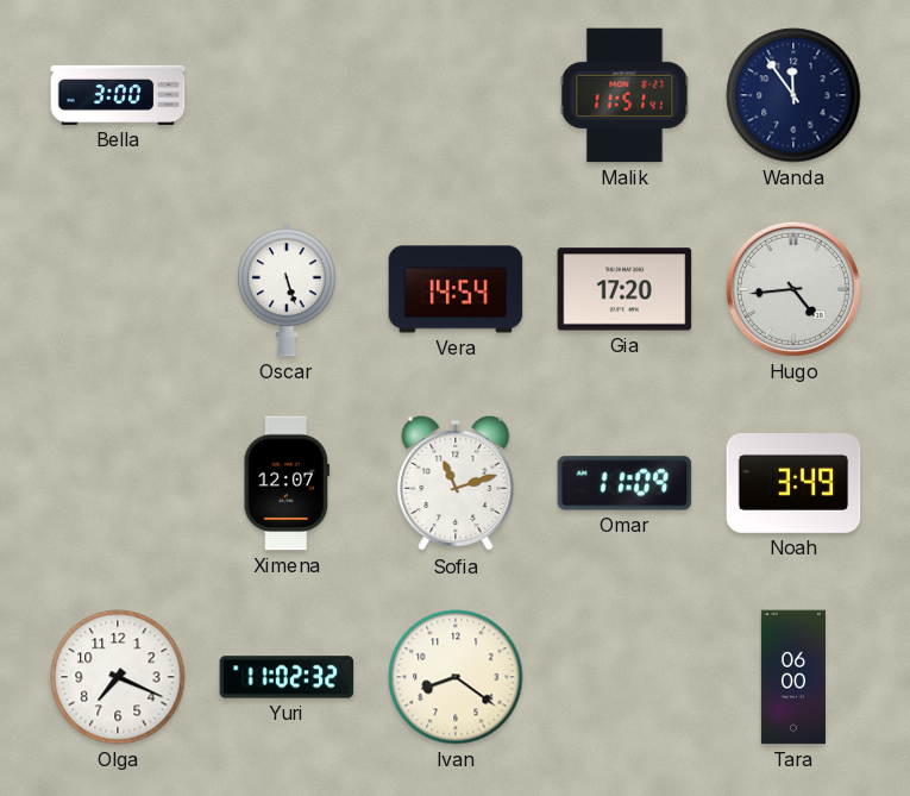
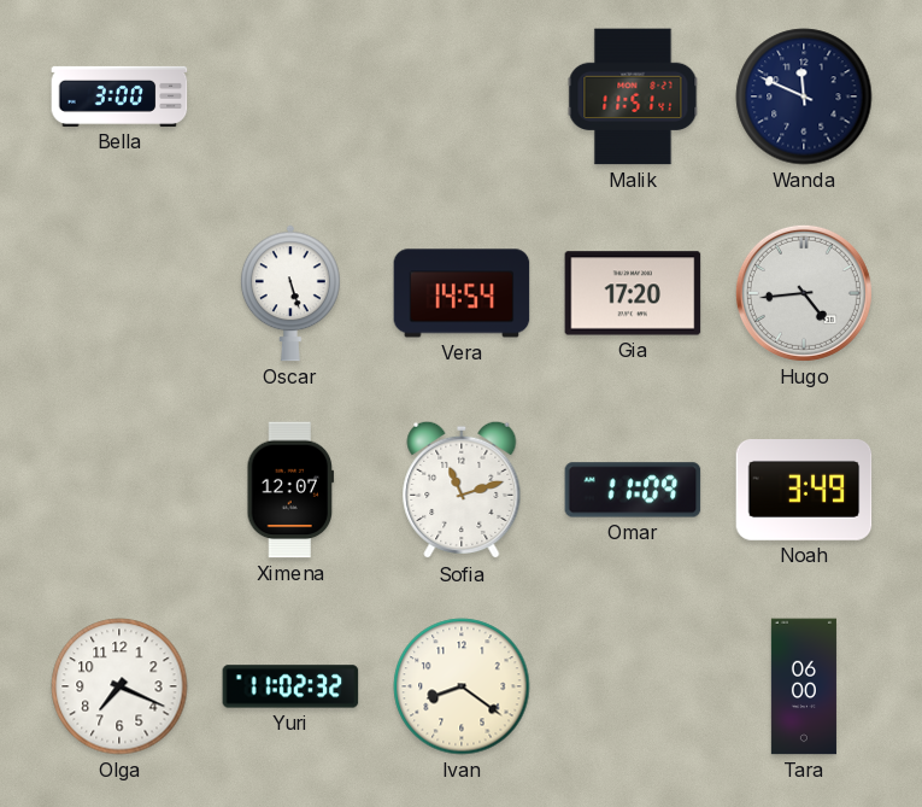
Wanda: 11:54 -> 11:49
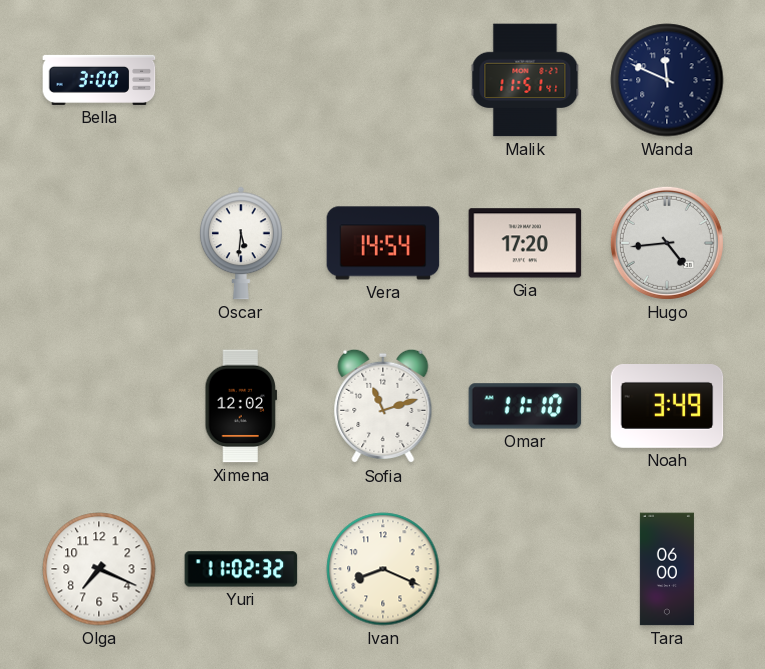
Oscar: 5:27 -> 5:31
Ximena: 12:07 -> 12:02
Omar: 11:09 -> 11:10
Ivan: 8:21 -> 8:19
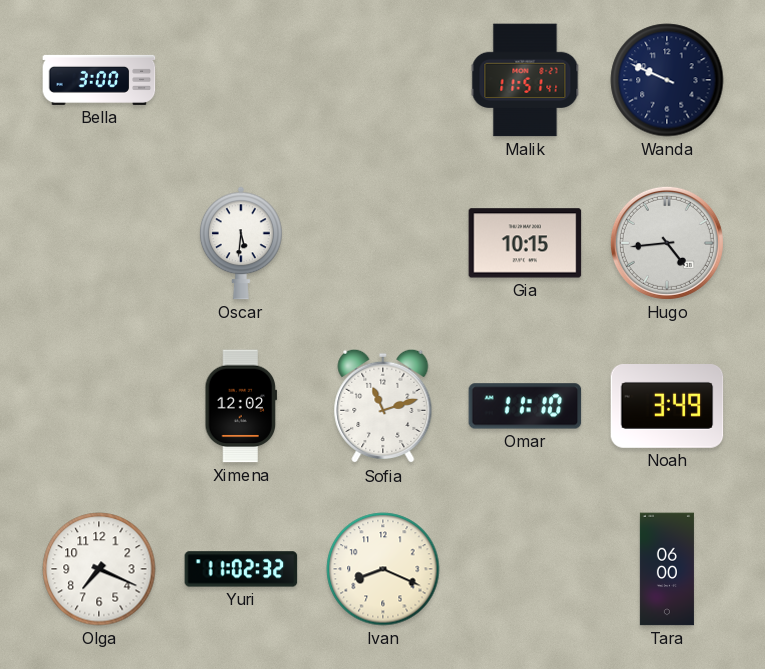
Wanda: 11:49 -> 9:49
Vera: 14:54 -> none
Gia: 17:20 -> 10:15
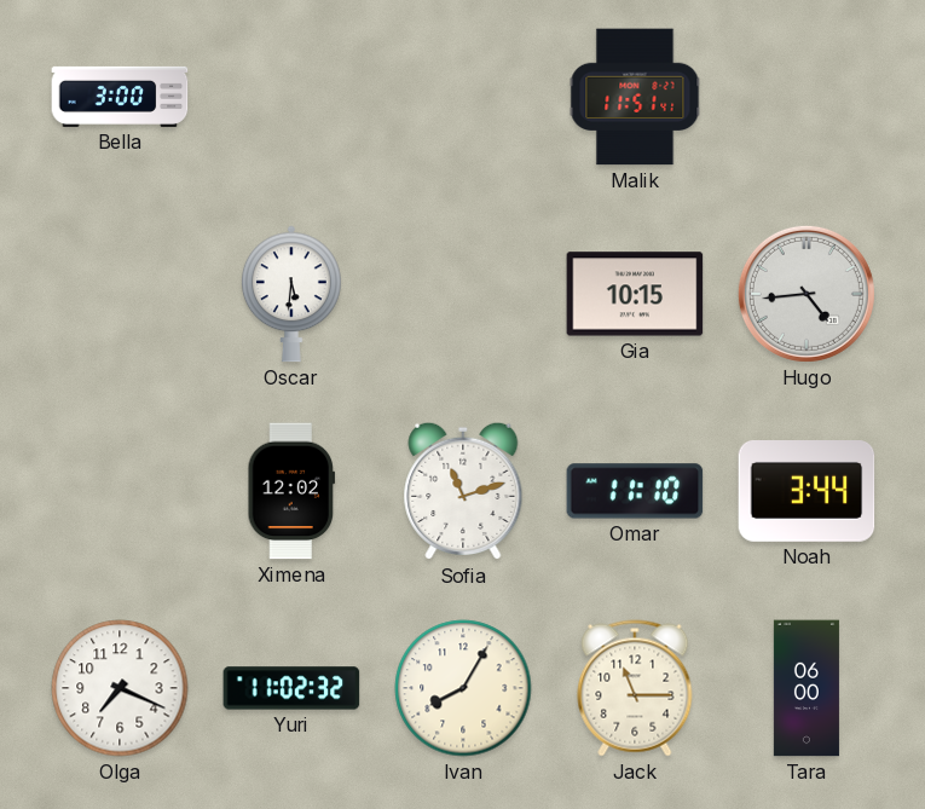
Wanda: 9:49 -> none
Noah: 3:49 -> 3:44
Ivan: 8:19 -> 8:05
Jack: none -> 11:15
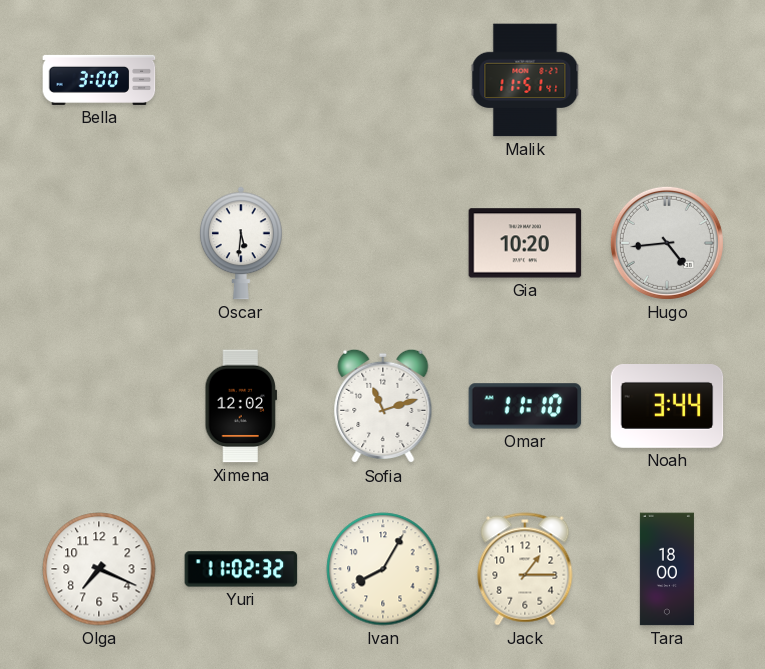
Gia: 10:15 -> 10:20
Jack: 11:15 -> 1:15
Tara: 06:00 -> 18:00
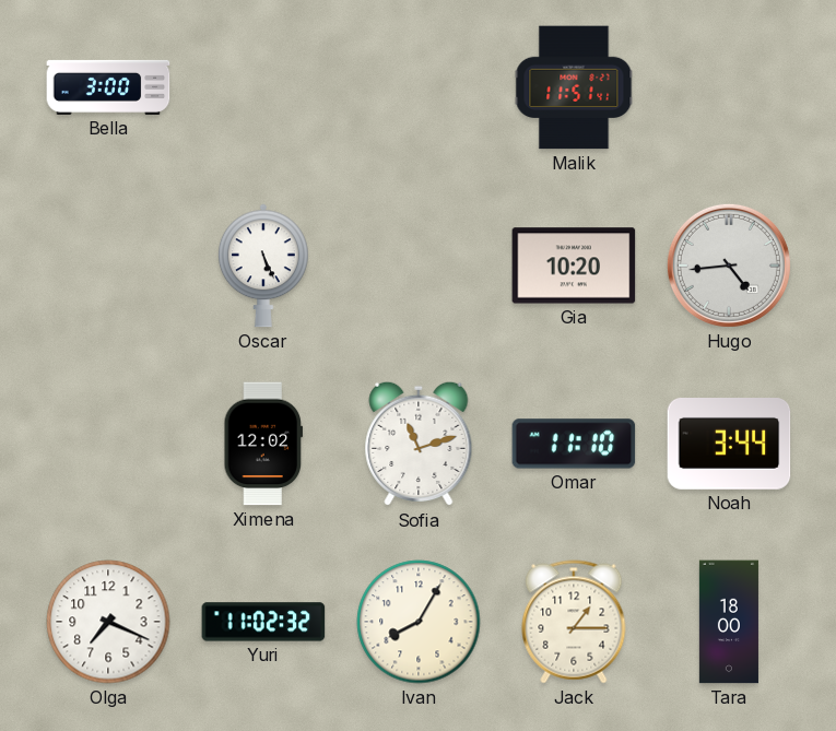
Oscar: 5:31 -> 5:26
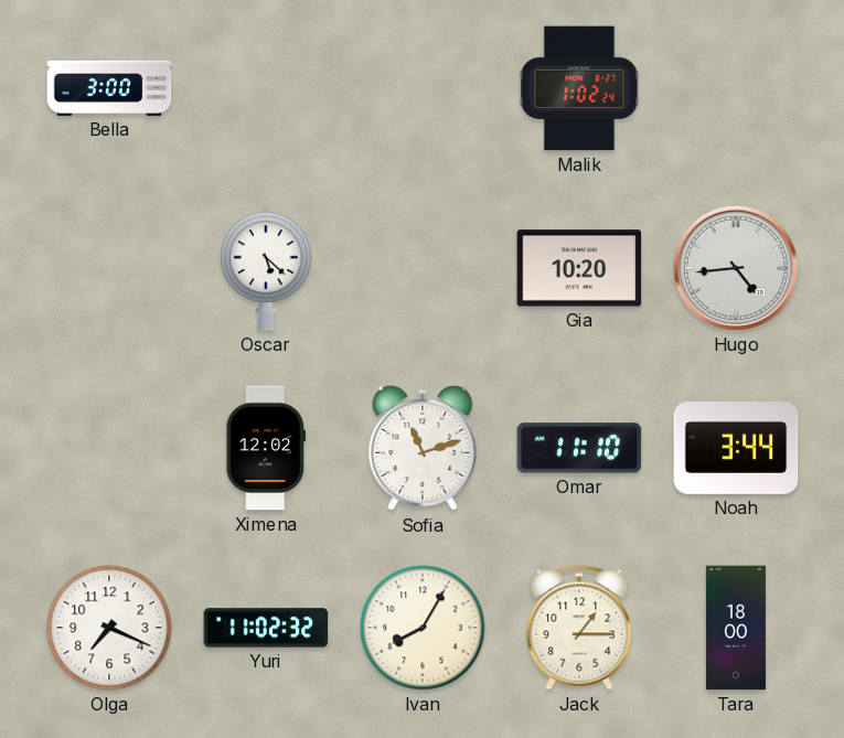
Malik: 11:51 -> 1:02
Oscar: 5:26 -> 5:22
